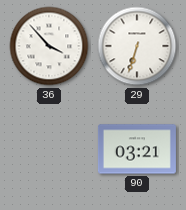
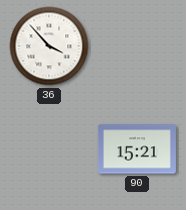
29: 6:33 -> none
90: 03:21 -> 15:21
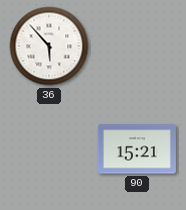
36: 3:53 -> 5:53
